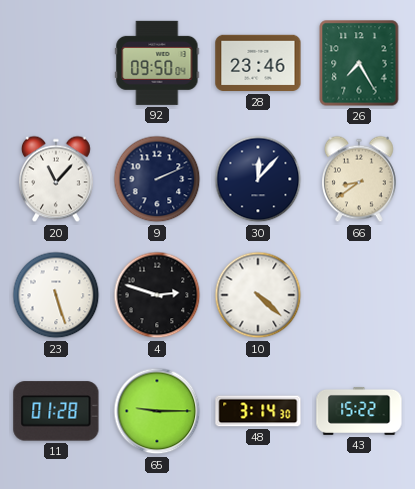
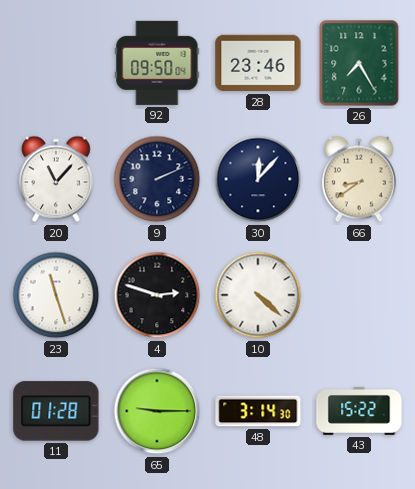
23: 5:27 -> 11:27
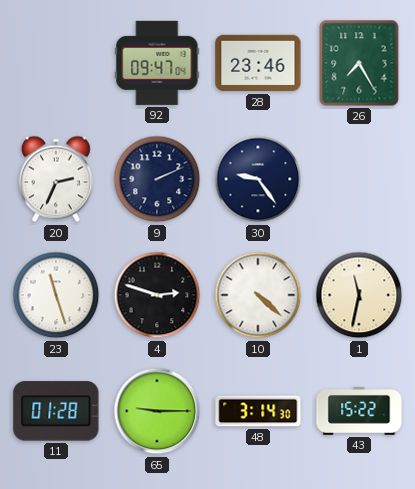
92: 09:50 -> 09:47
20: 11:07 -> 2:34
30: 12:07 -> 9:24
66: 8:39 -> none
1: none -> 11:32
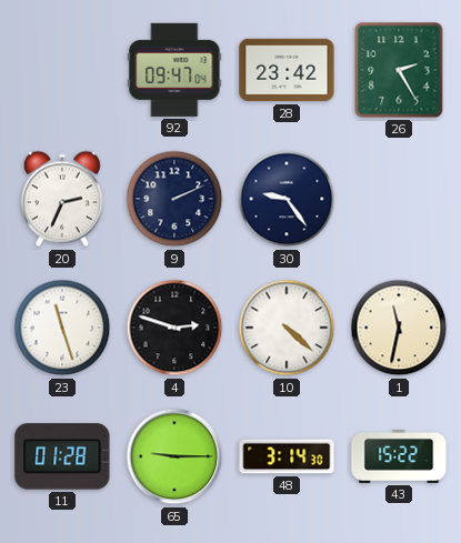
28: 23:46 -> 23:42
26: 7:25 -> 2:25
